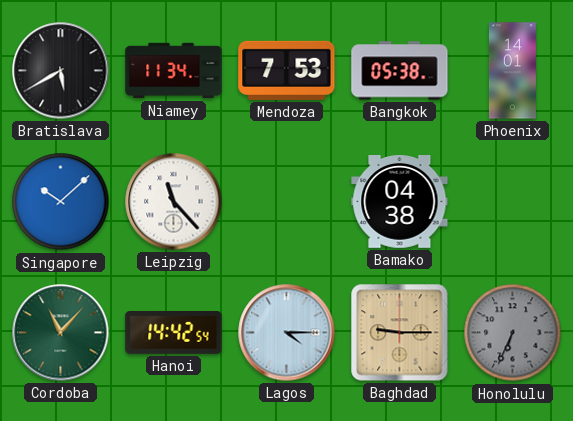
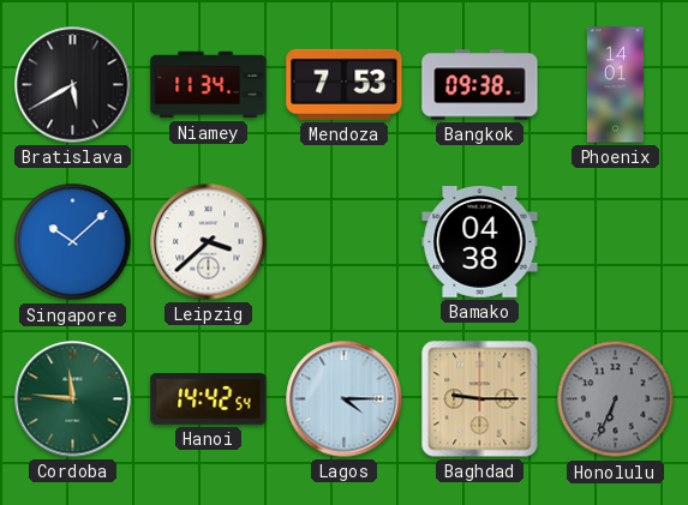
Bangkok: 05:38 -> 09:38
Leipzig: 11:23 -> 3:38
Cordoba: 11:07 -> 11:46
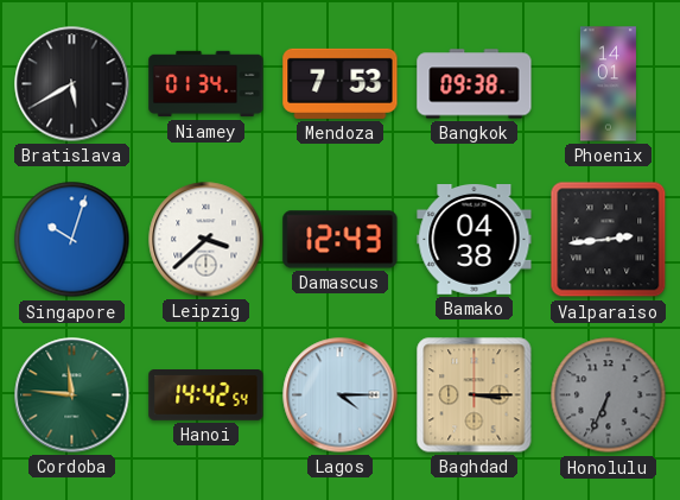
Niamey: 11:34 -> 01:34
Singapore: 10:08 -> 10:03
Damascus: none -> 12:43
Valparaiso: none -> 2:44
Baghdad: 9:15 -> 3:15
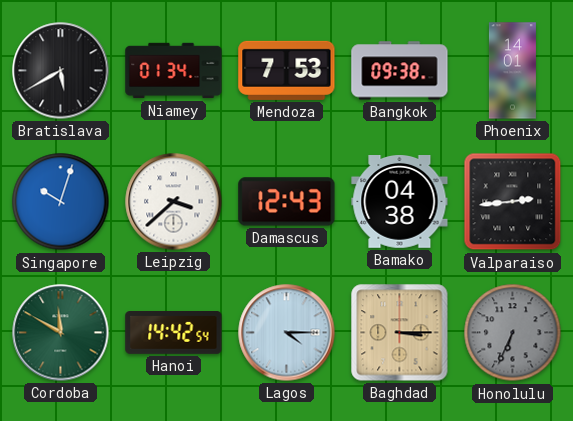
Cordoba: 11:46 -> 11:50
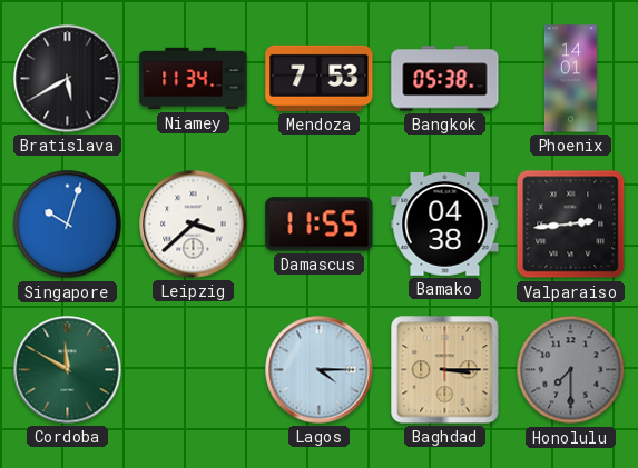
Niamey: 01:34 -> 11:34
Bangkok: 09:38 -> 05:38
Damascus: 12:43 -> 11:55
Hanoi: 14:42 -> none
Honolulu: 6:34 -> 7:30
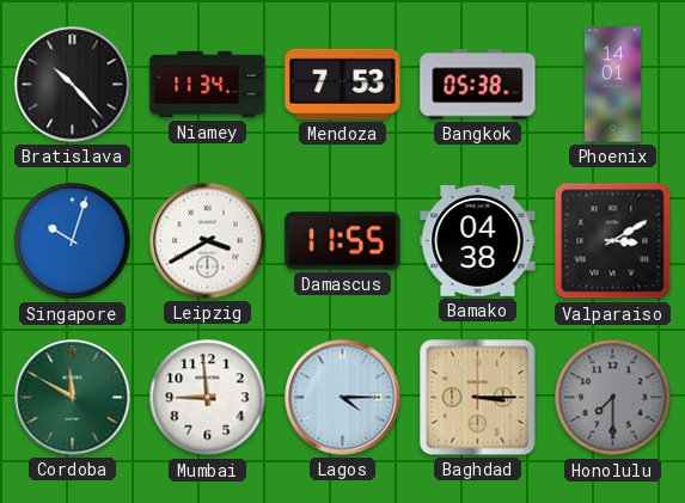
Bratislava: 5:40 -> 10:23
Leipzig: 3:38 -> 3:40
Valparaiso: 2:44 -> 3:10
Mumbai: none -> 8:59
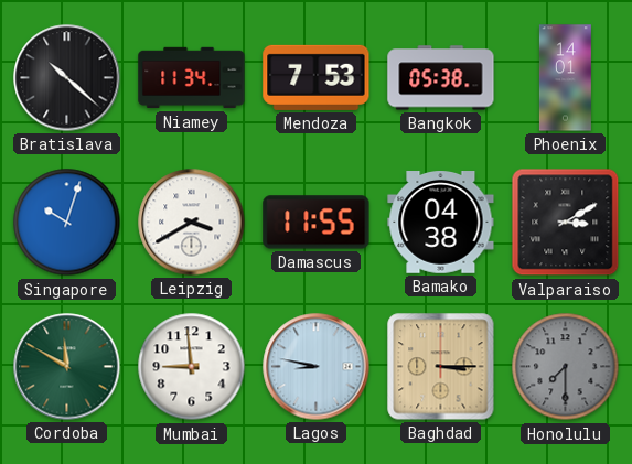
Bratislava: 10:23 -> 10:22
Lagos: 4:15 -> 8:47
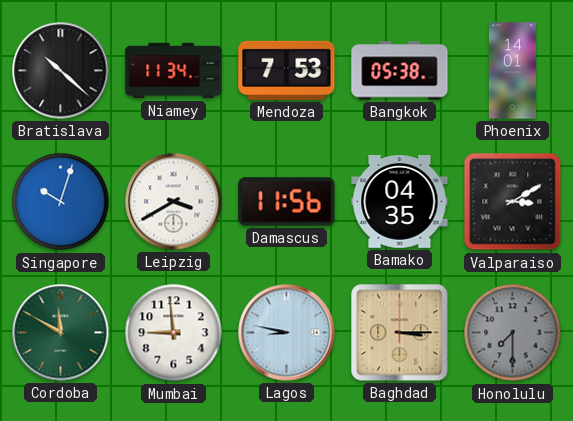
Damascus: 11:55 -> 11:56
Bamako: 04:38 -> 04:35
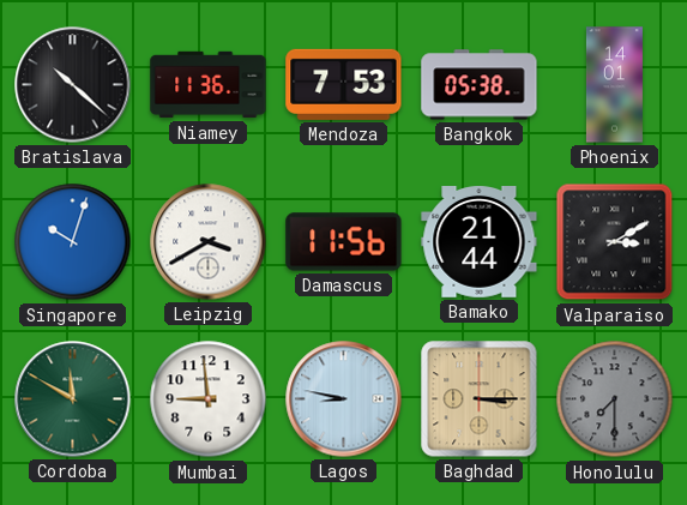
Niamey: 11:34 -> 11:36
Bamako: 04:35 -> 21:44
